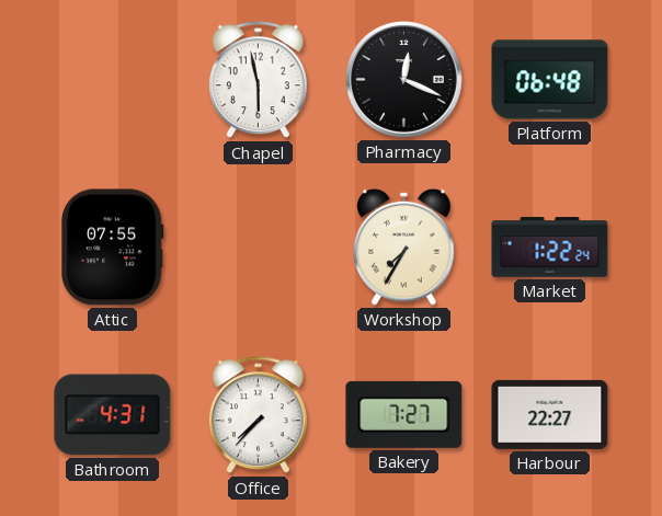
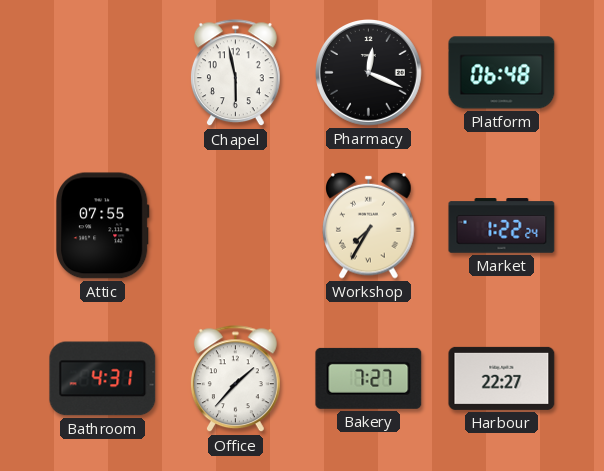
Office: 7:37 -> 1:37
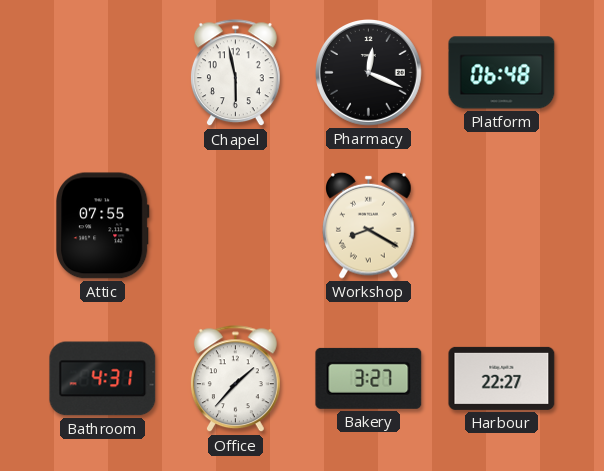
Workshop: 7:35 -> 8:20
Market: 1:22 -> none
Bakery: 7:27 -> 3:27
